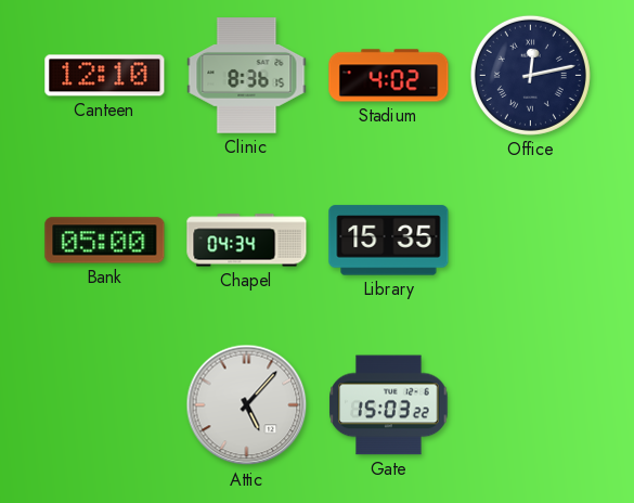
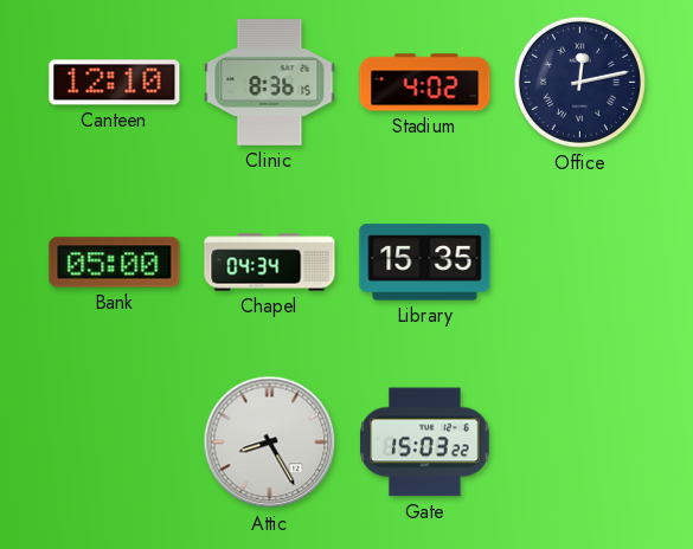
Attic: 5:07 -> 8:25
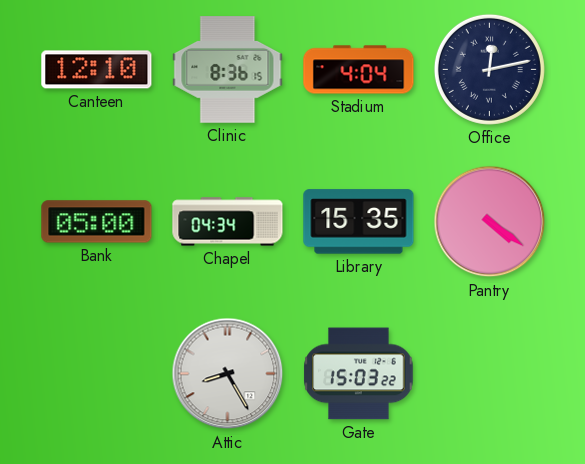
Stadium: 4:02 -> 4:04
Pantry: none -> 4:21
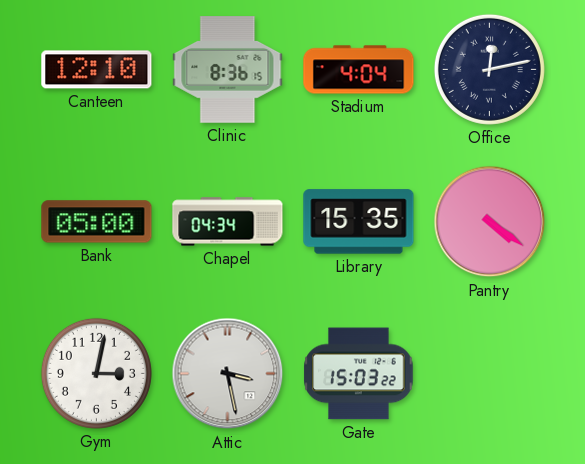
Gym: none -> 3:02
Attic: 8:25 -> 3:28
